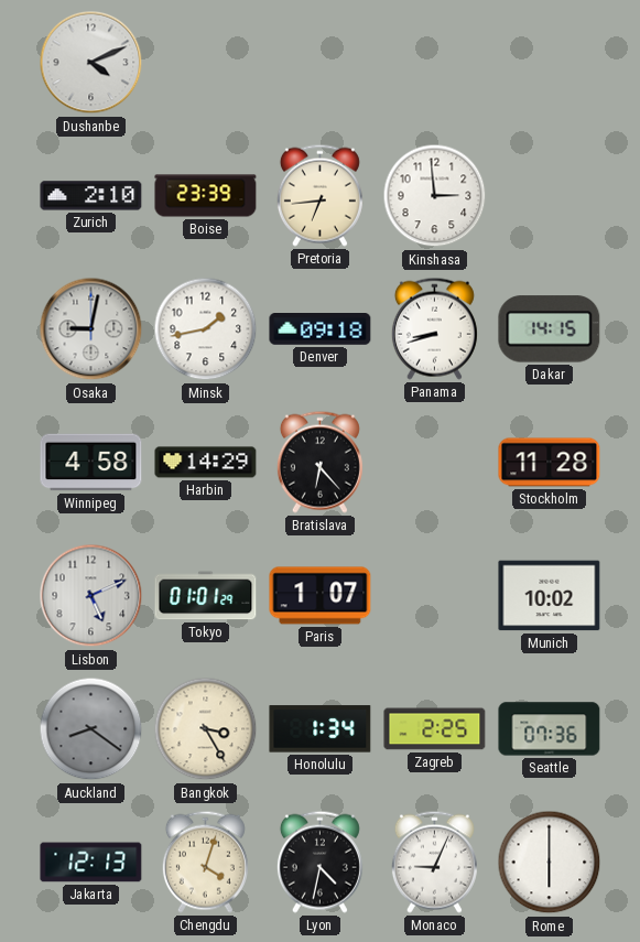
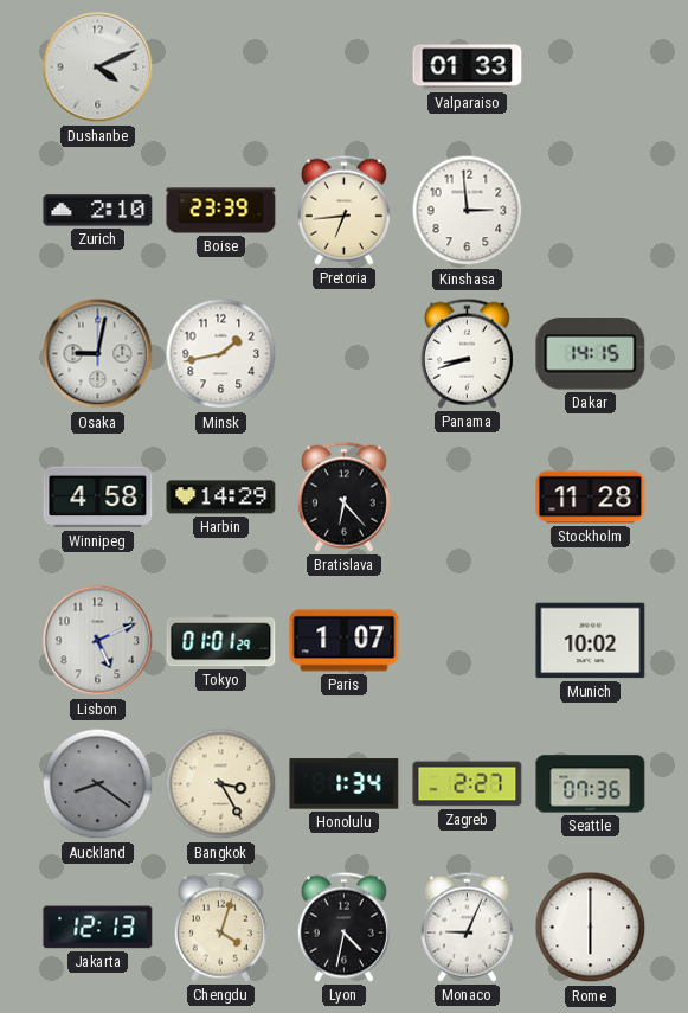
Valparaiso: none -> 01:33
Denver: 09:18 -> none
Zagreb: 2:25 -> 2:27
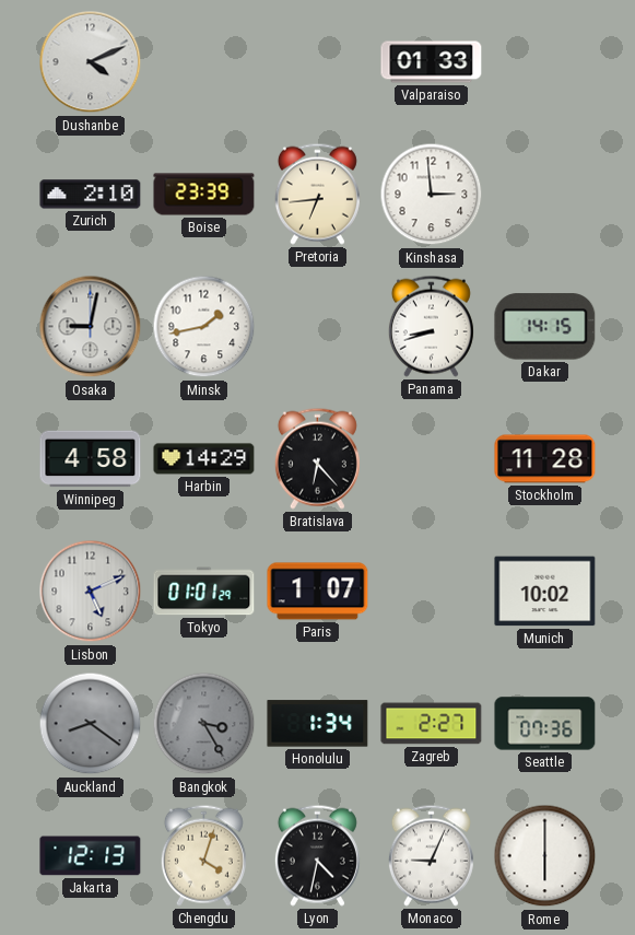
Bangkok dial: cream -> grey
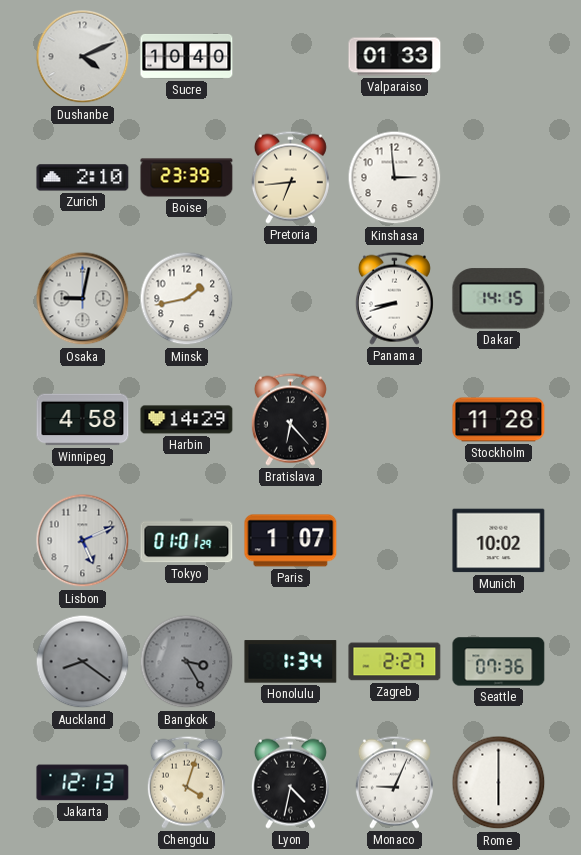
Sucre: none -> 10:40
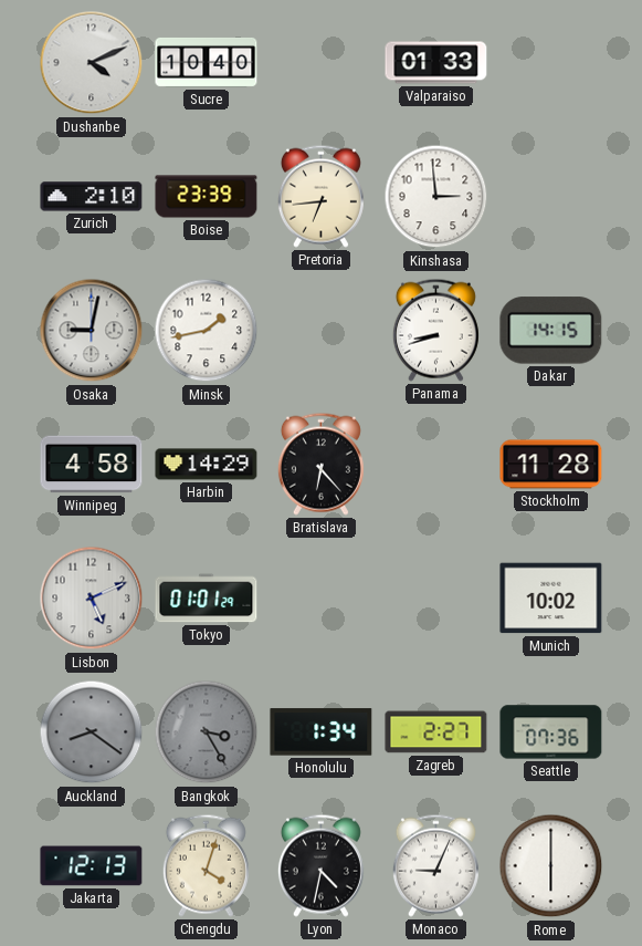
Paris: 1:07 -> none
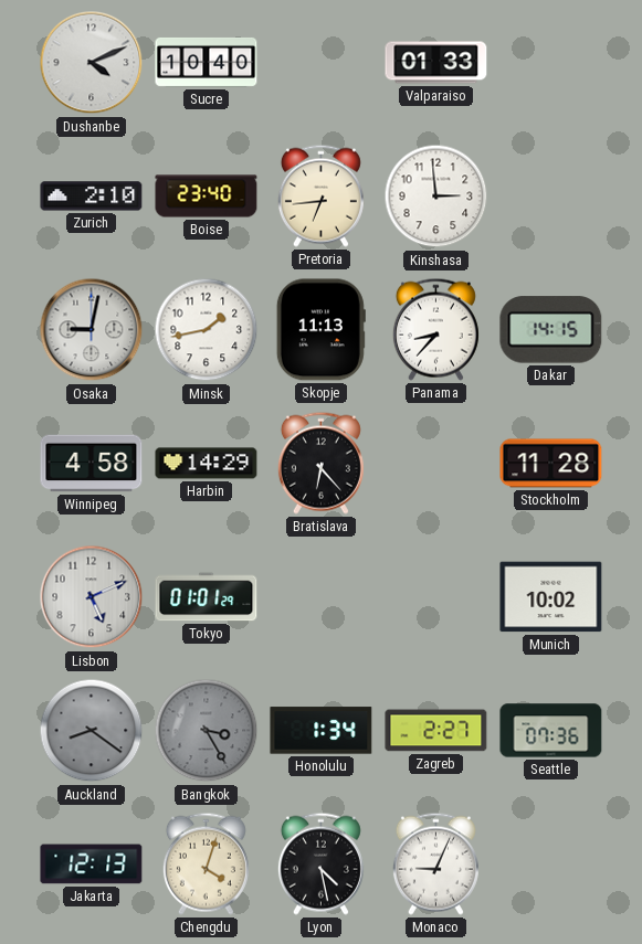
Boise: 23:39 -> 23:40
Skopje: none -> 11:13
Panama: 8:42 -> 8:37
Lyon: 4:32 -> 4:28
Rome: 6:00 -> none
